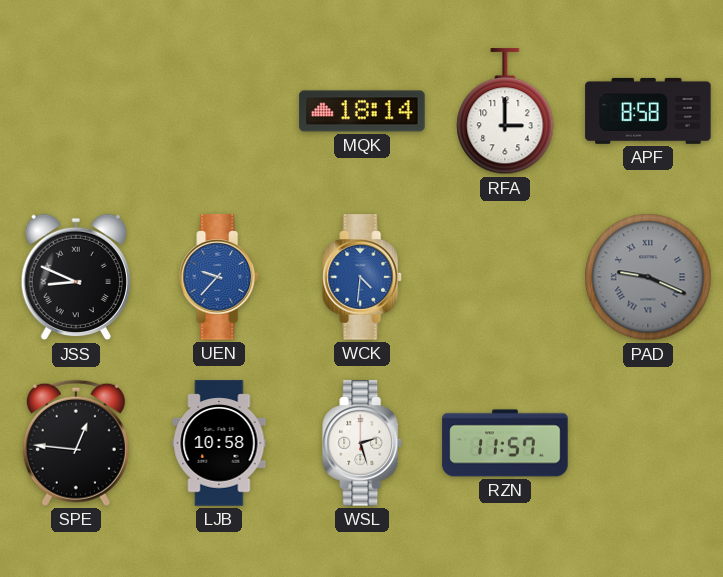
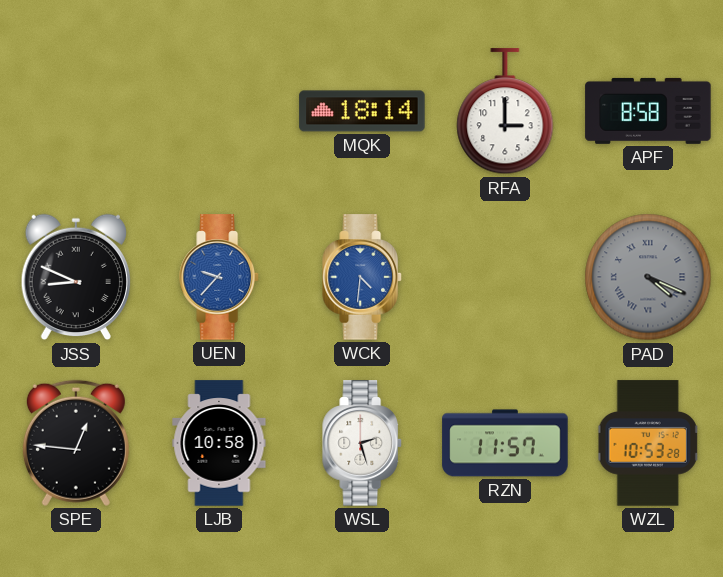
PAD: 9:19 -> 4:19
WZL: none -> 10:53
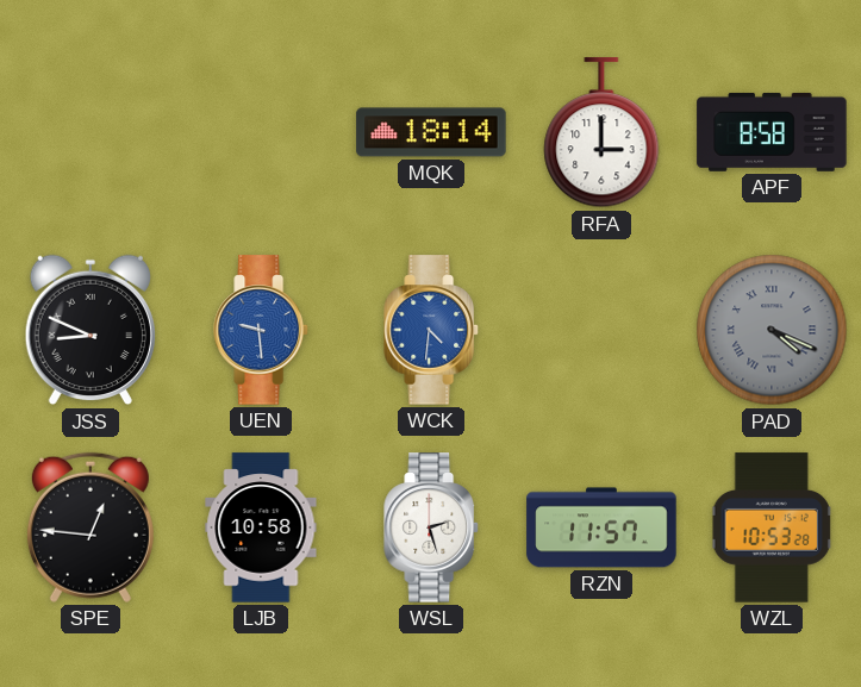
UEN: 9:37 -> 9:29
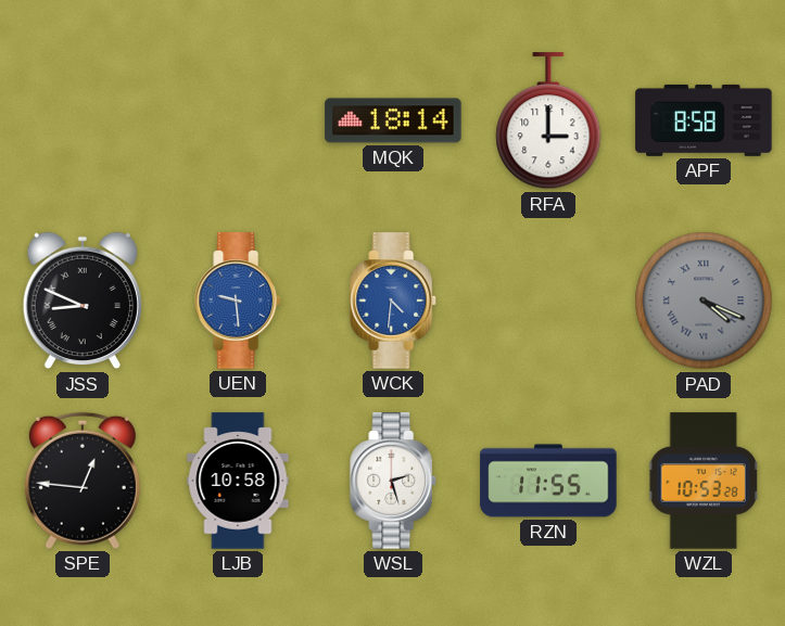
RZN: 11:57 -> 11:55
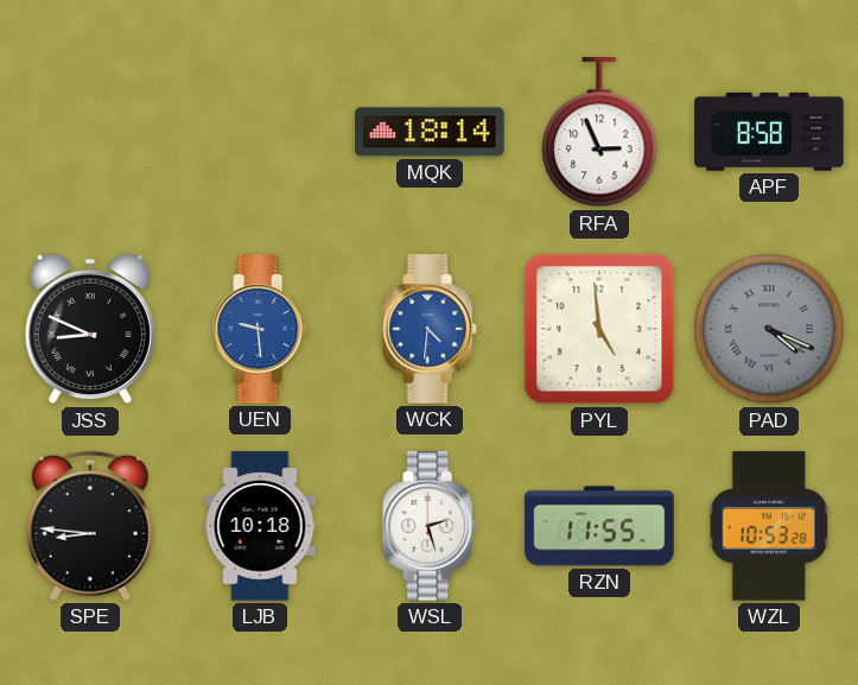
RFA: 3:00 -> 2:56
PYL: none -> 4:59
SPE: 12:46 -> 8:46
LJB: 10:58 -> 10:18
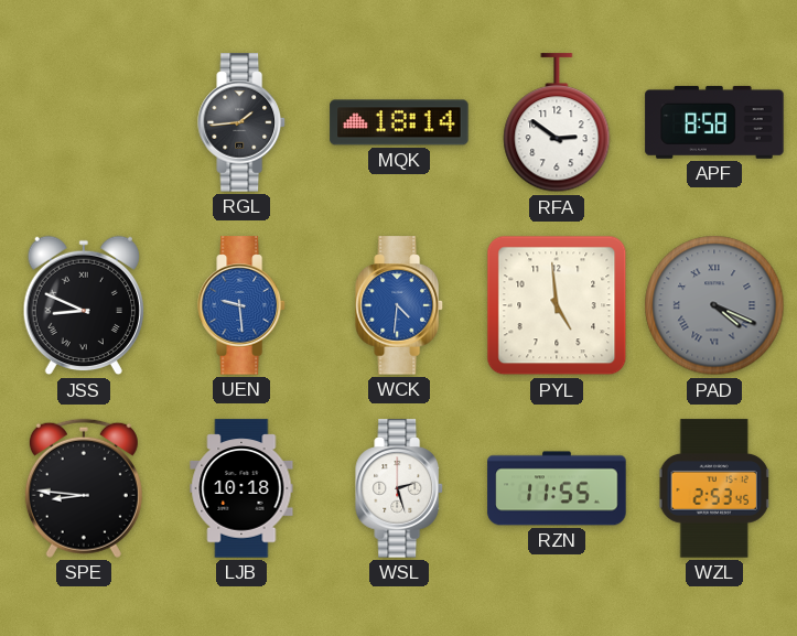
RGL: none -> 1:44
RFA: 2:56 -> 2:51
WZL: 10:53 -> 2:53
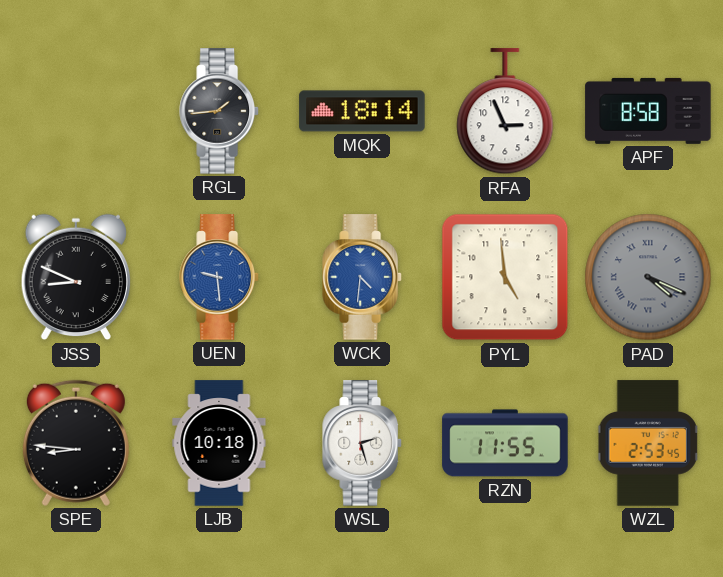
RFA: 2:51 -> 2:56
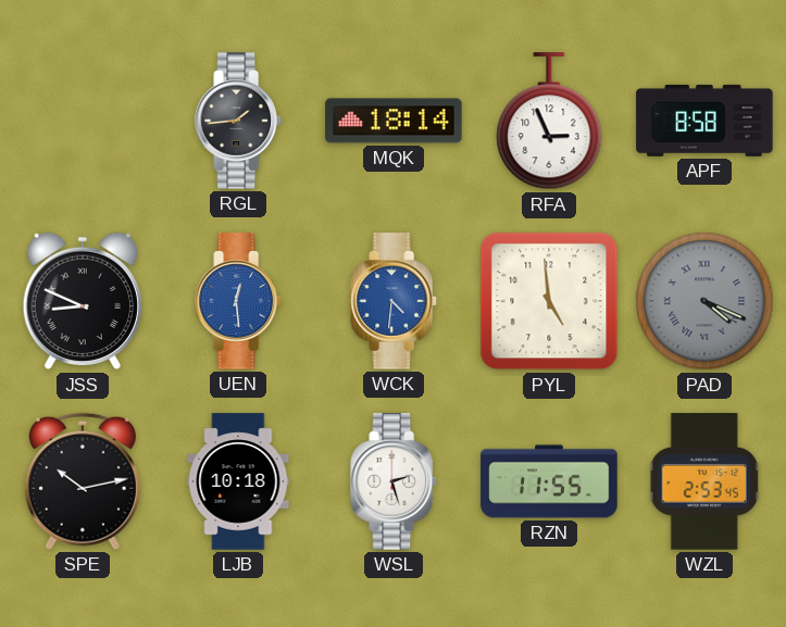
UEN: 9:29 -> 12:29
SPE: 8:46 -> 10:13
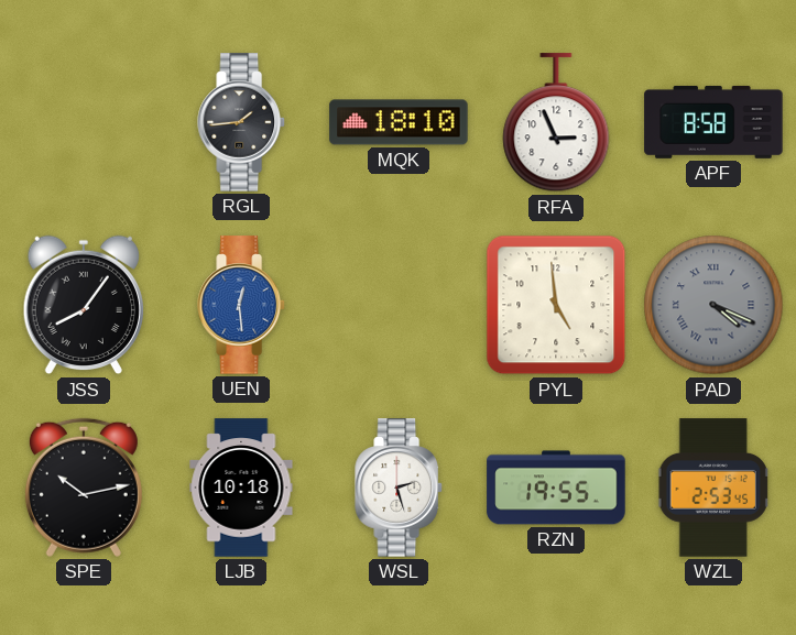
MQK: 18:14 -> 18:10
JSS: 8:49 -> 8:06
WCK: 4:31 -> none
RZN: 11:55 -> 19:55
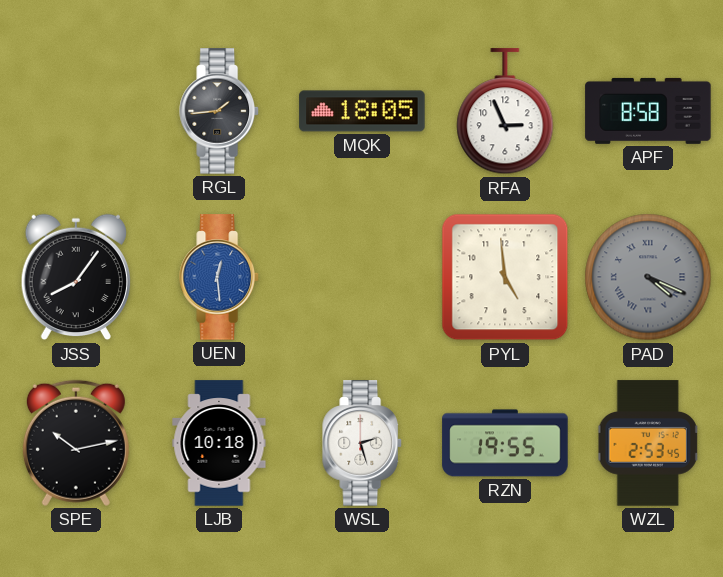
MQK: 18:10 -> 18:05
